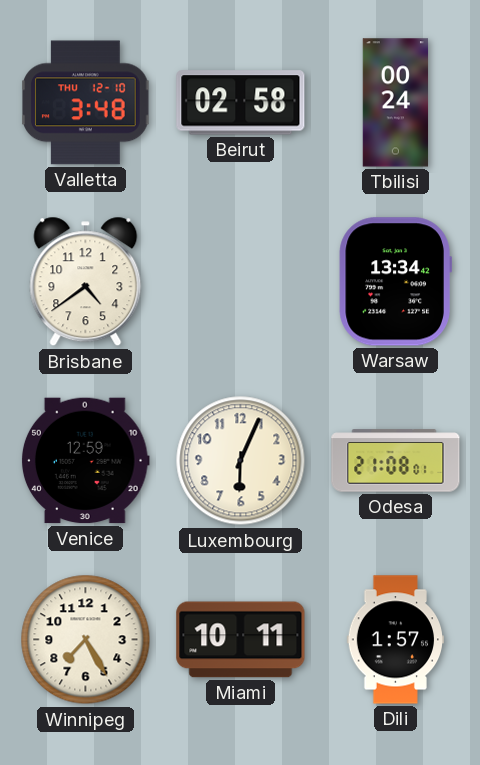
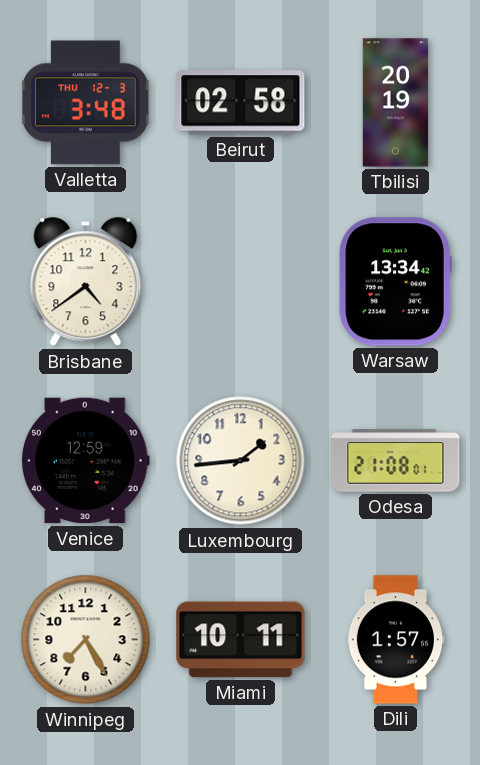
Valletta date: THU 12-10 -> THU 12-3
Tbilisi: 00:24 -> 20:19
Luxembourg: 6:04 -> 1:44
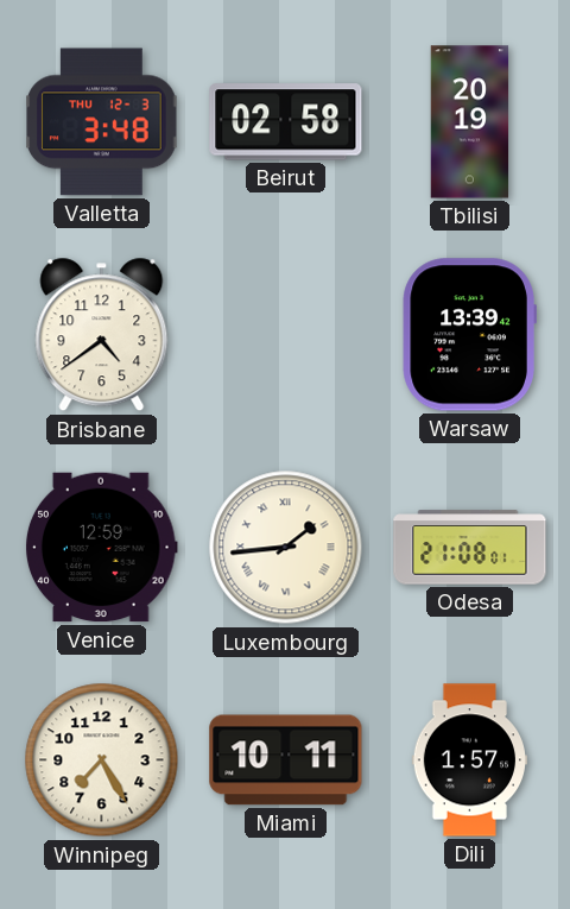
Warsaw: 13:34 -> 13:39
Luxembourg numerals: Arabic -> Roman
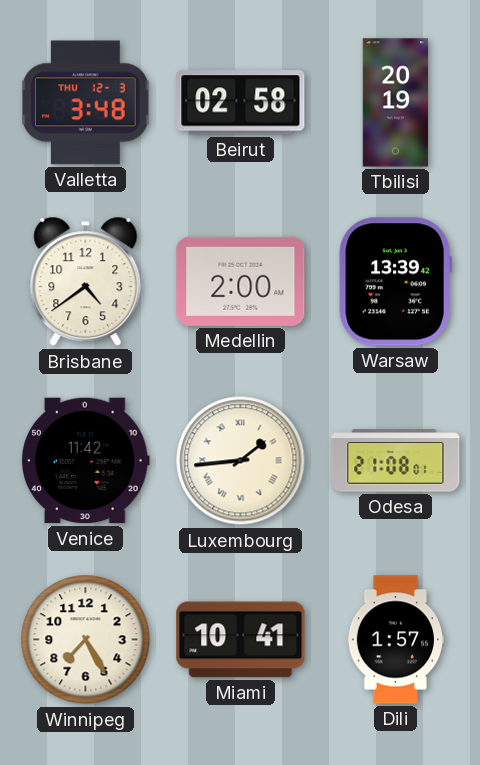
Medellin: none -> 2:00
Venice: 12:59 -> 11:42
Miami: 10:11 -> 10:41
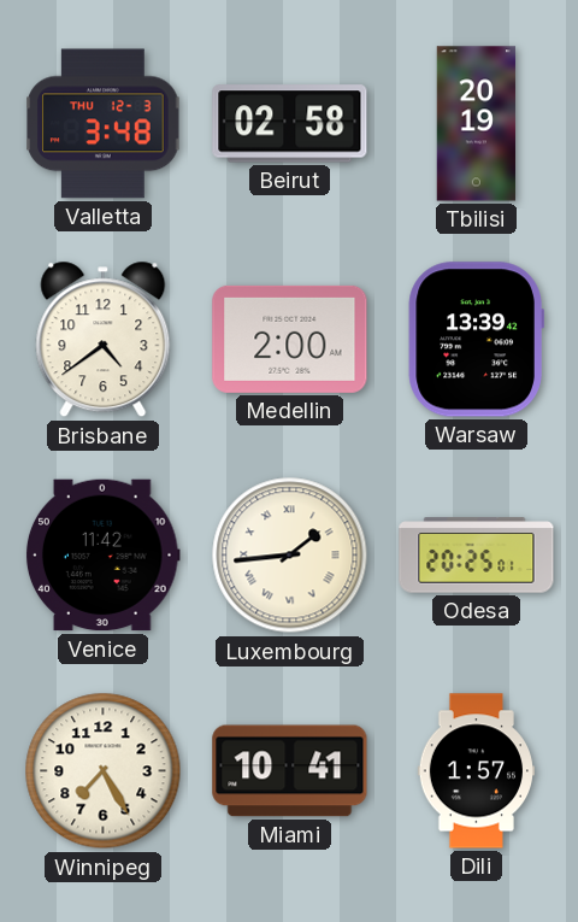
Odesa: 21:08 -> 20:25
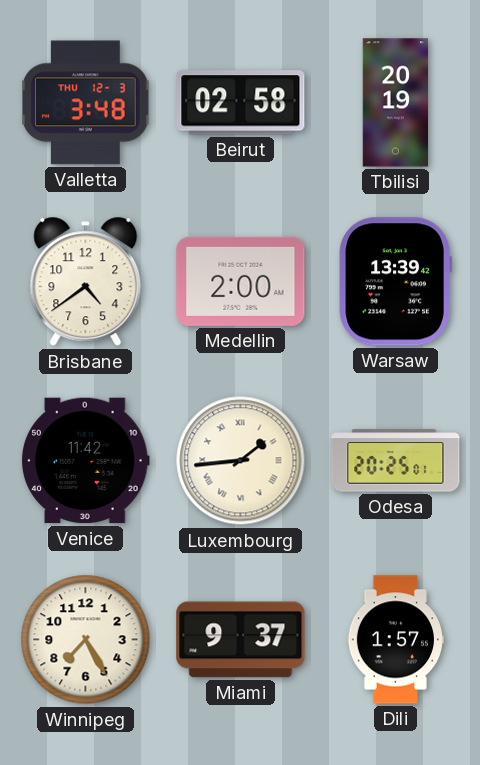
Miami: 10:41 -> 9:37
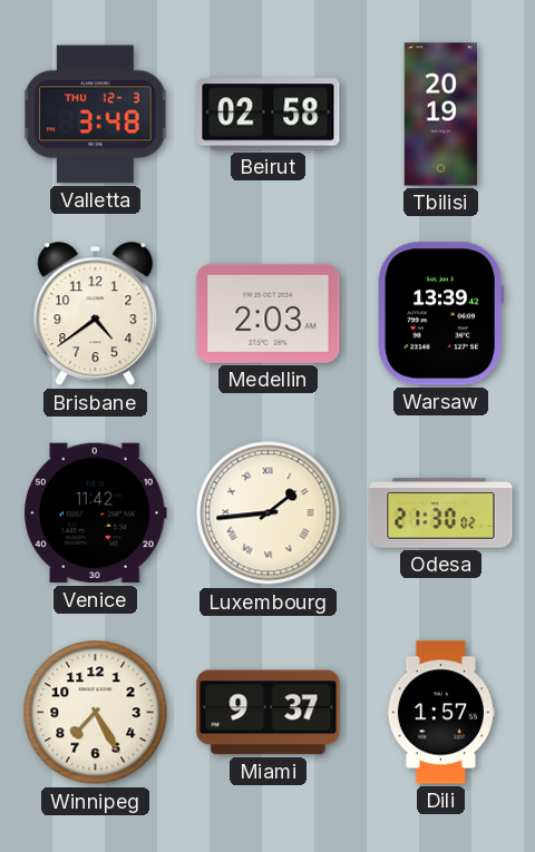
Medellin: 2:00 -> 2:03
Odesa: 20:25 -> 21:30
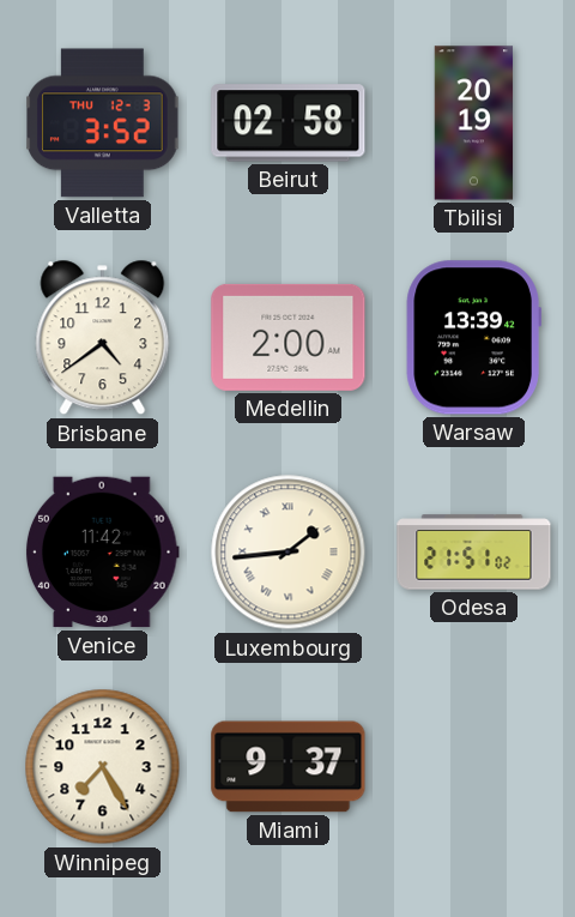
Valletta: 3:48 -> 3:52
Medellin: 2:03 -> 2:00
Odesa: 21:30 -> 21:51
Dili: 1:57 -> none
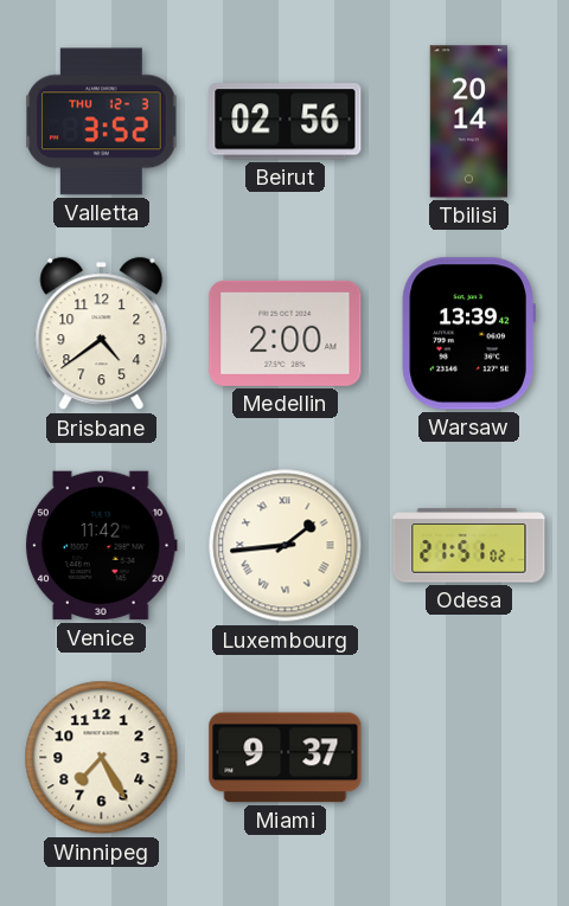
Beirut: 02:58 -> 02:56
Tbilisi: 20:19 -> 20:14
